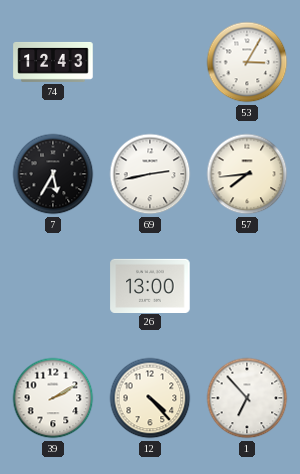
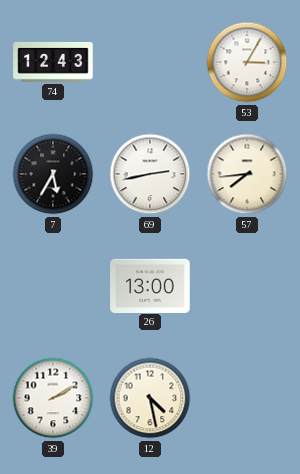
12: 4:23 -> 4:28
1: 6:53 -> none
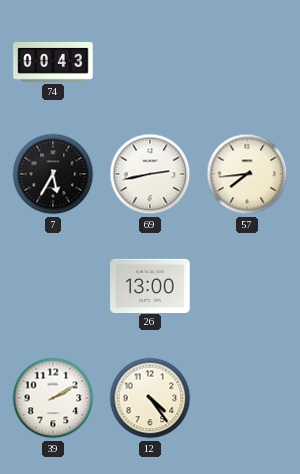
74: 12:43 -> 00:43
53: 3:05 -> none
12: 4:28 -> 4:24
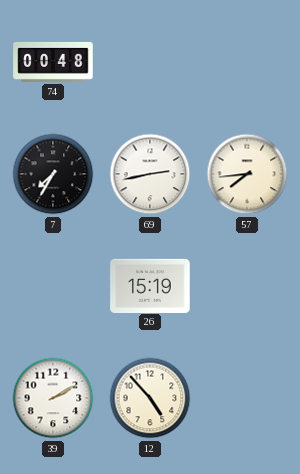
74: 00:43 -> 00:48
7: 5:35 -> 7:35
26: 13:00 -> 15:19
12: 4:24 -> 4:53
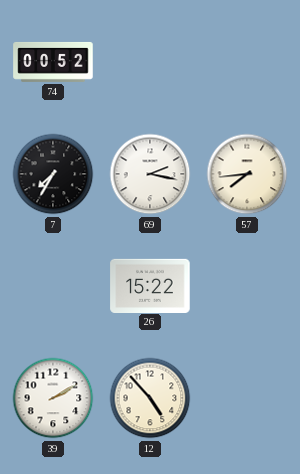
74: 00:48 -> 00:52
69: 2:43 -> 2:17
26: 15:19 -> 15:22
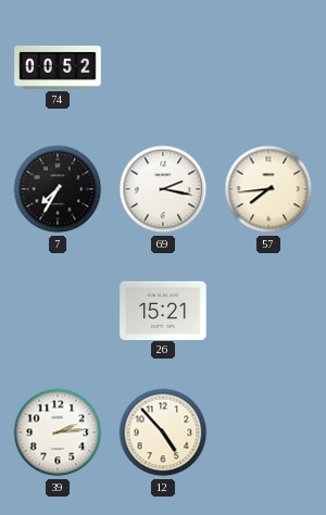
26: 15:22 -> 15:21
39: 2:10 -> 2:14
